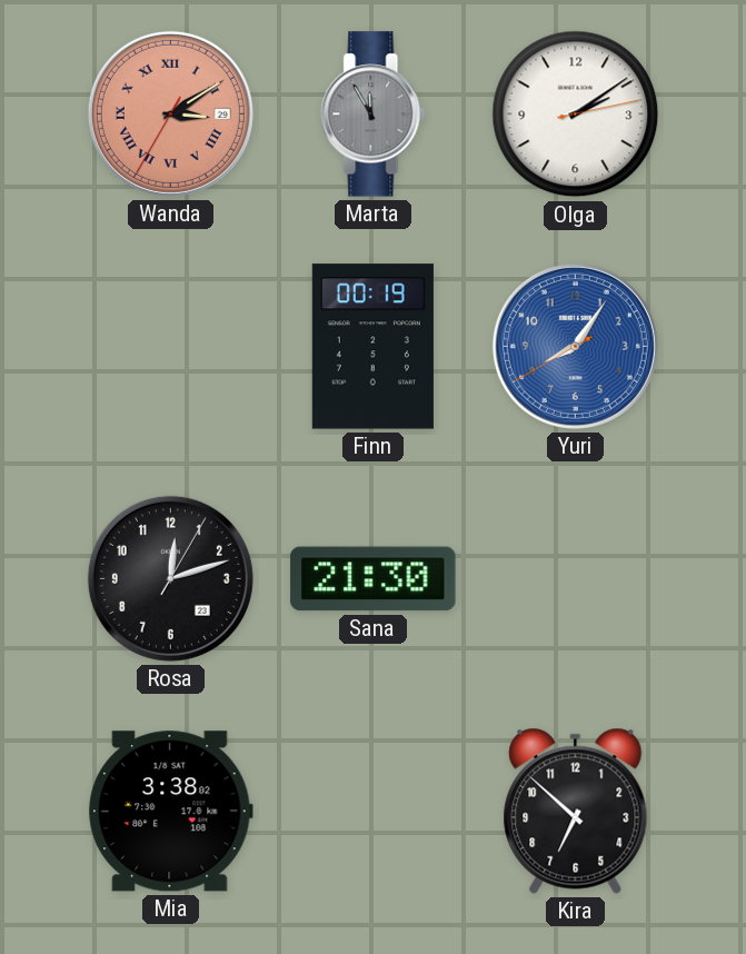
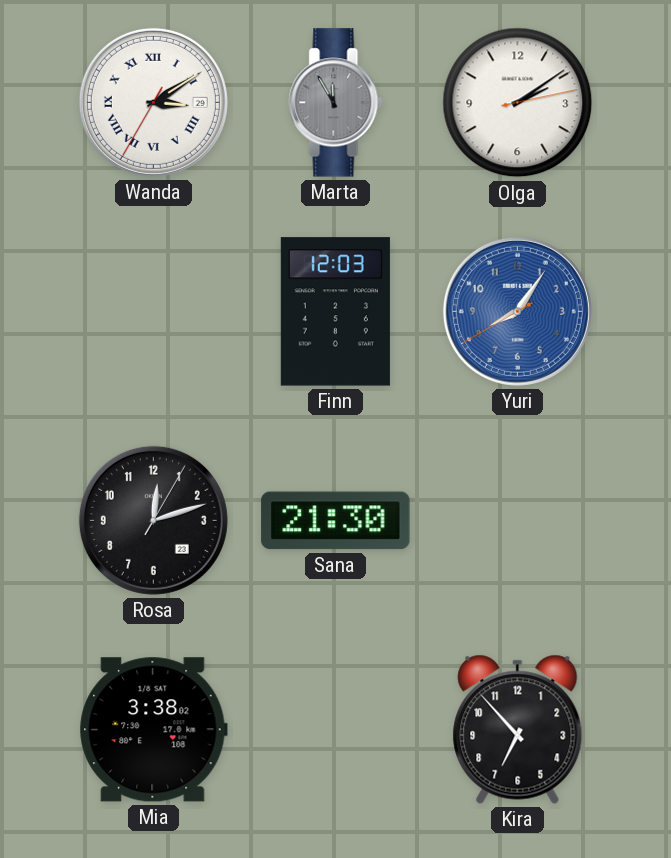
Wanda dial: salmon -> white
Finn: 00:19 -> 12:03
Kira: 6:52 -> 6:53
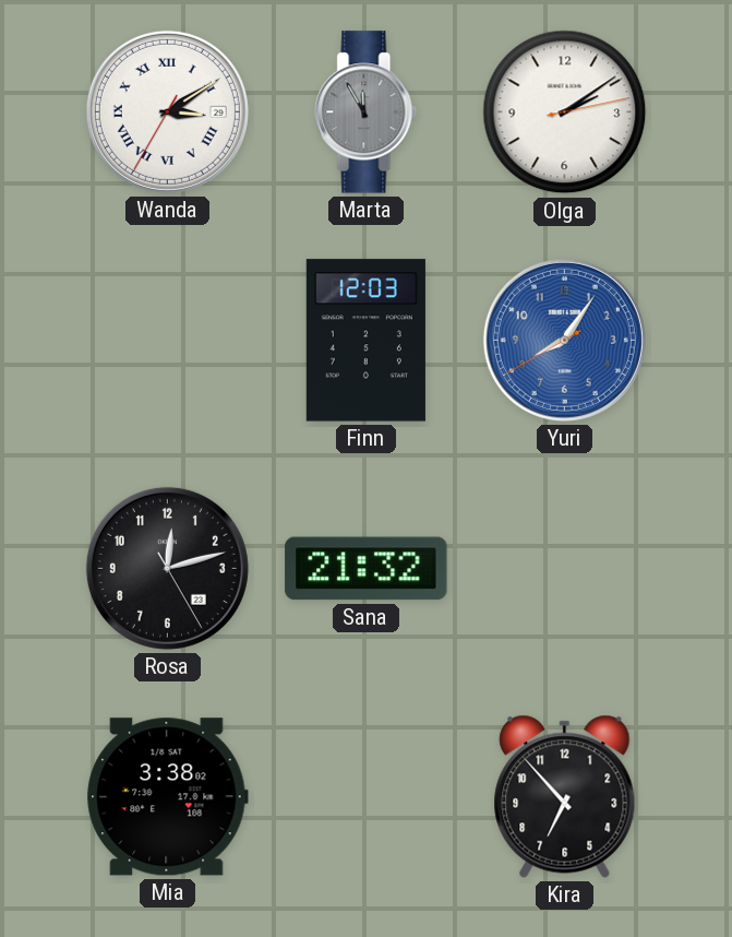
Rosa: 12:12:05 -> 12:12:25
Sana: 21:30 -> 21:32
